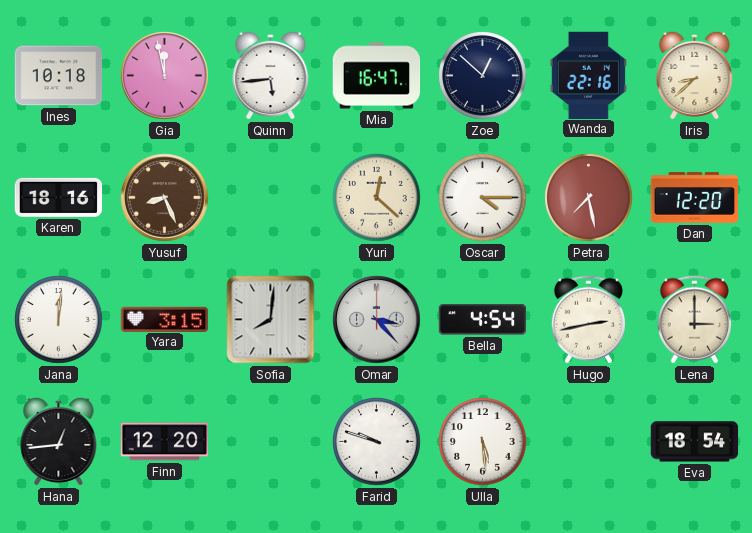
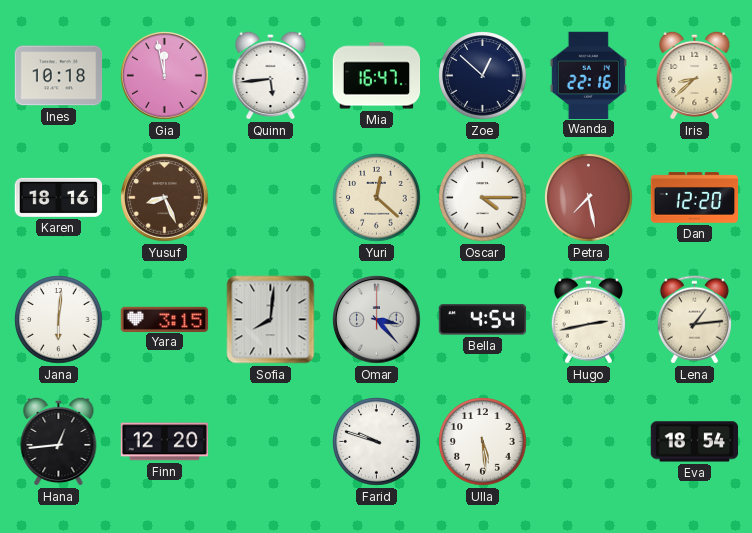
Jana: 12:01 -> 6:01
Lena: 3:00 -> 1:14
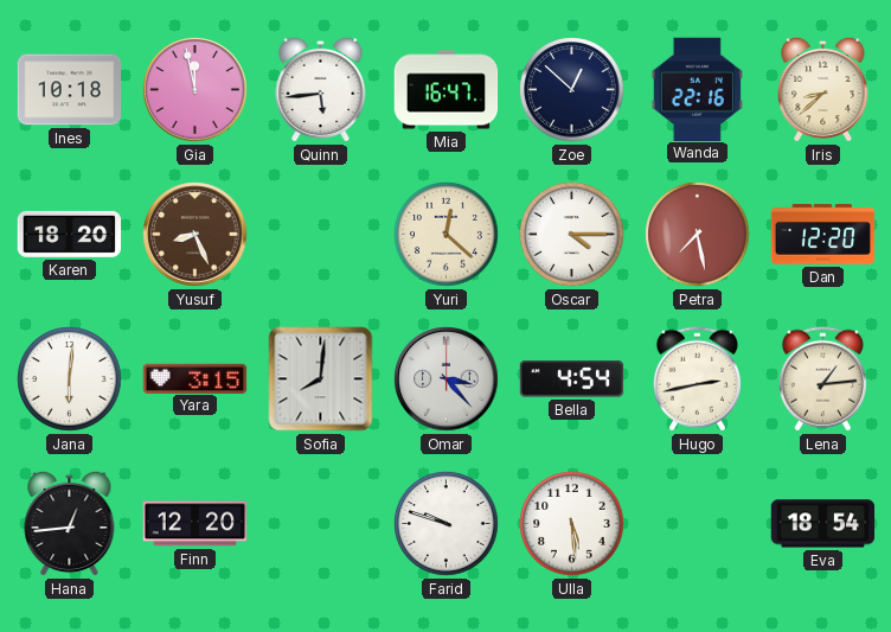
Karen: 18:16 -> 18:20
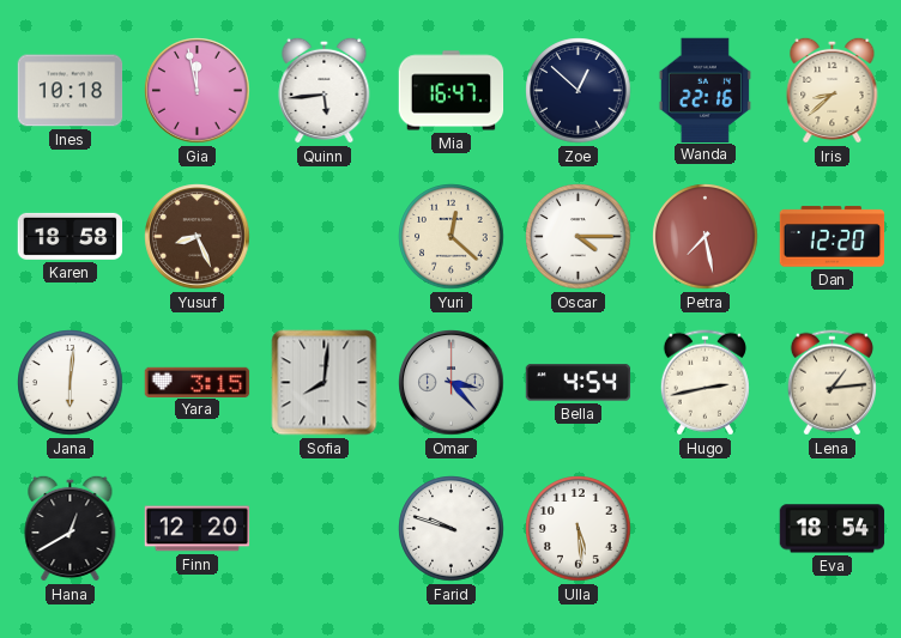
Karen: 18:20 -> 18:58
Hana: 12:44 -> 12:40
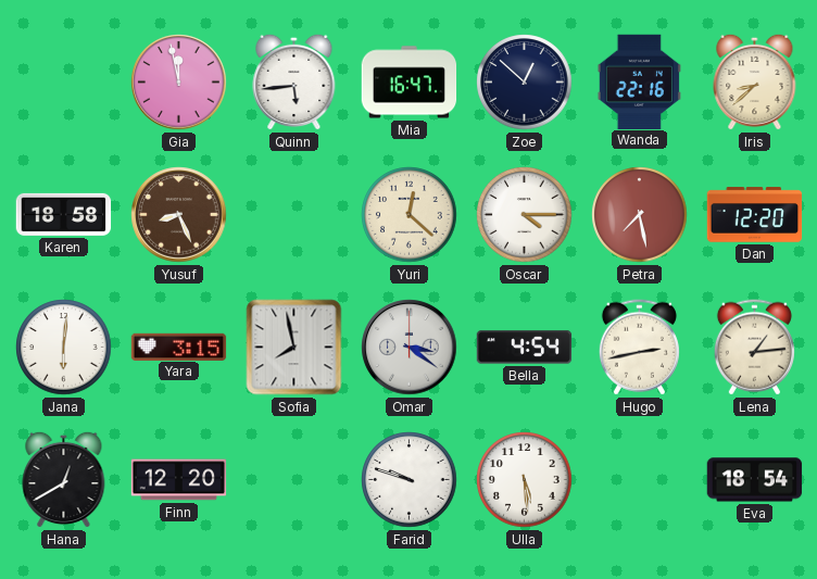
Ines: 10:18 -> none
Sofia: 8:01 -> 7:58
Omar: 3:23 -> 3:21
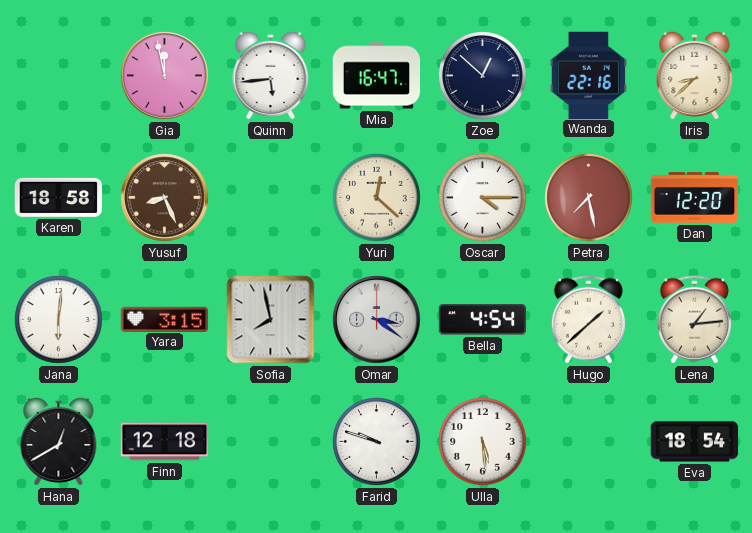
Hugo: 2:43 -> 1:38
Finn: 12:20 -> 12:18
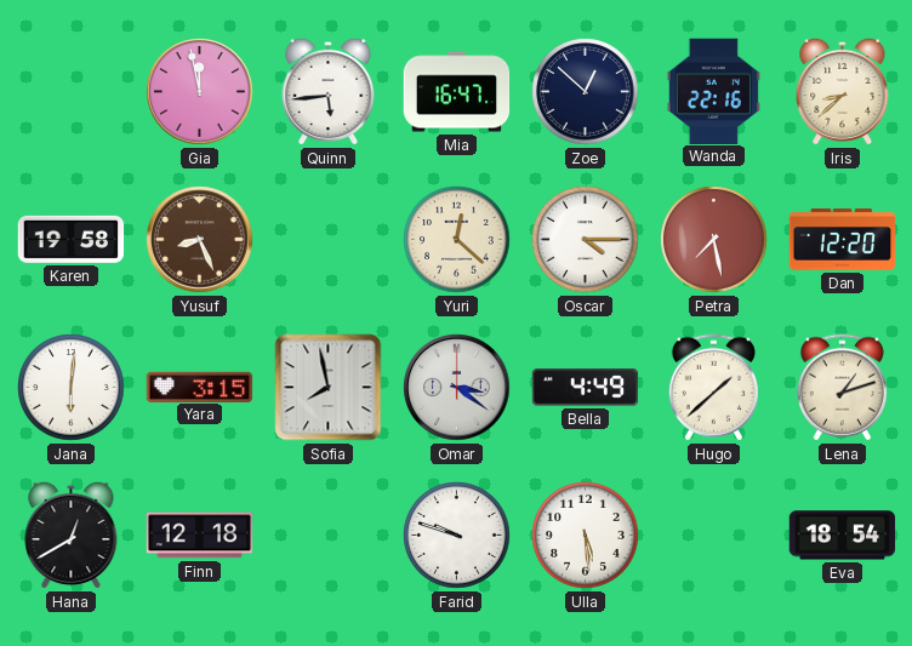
Karen: 18:58 -> 19:58
Bella: 4:54 -> 4:49
Lena: 1:14 -> 1:12
